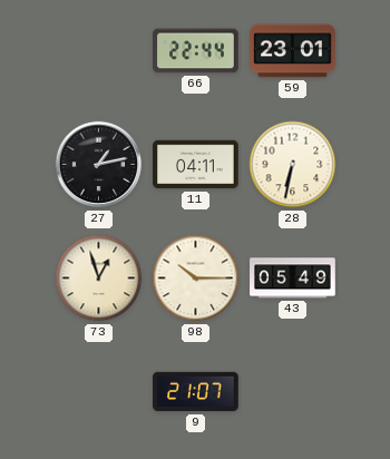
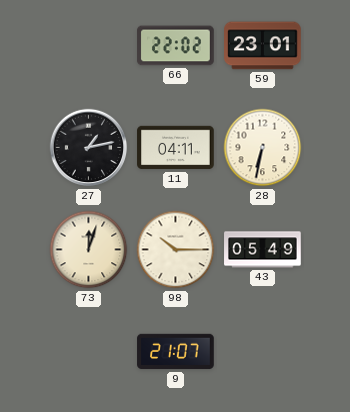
66: 22:44 -> 22:02
73: 12:57 -> 12:03
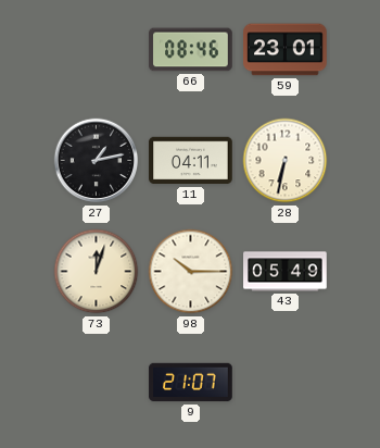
66: 22:02 -> 08:46
